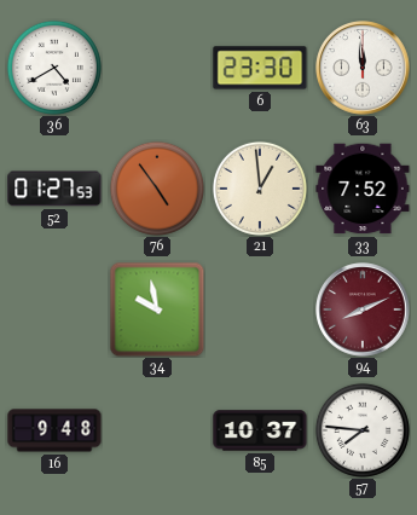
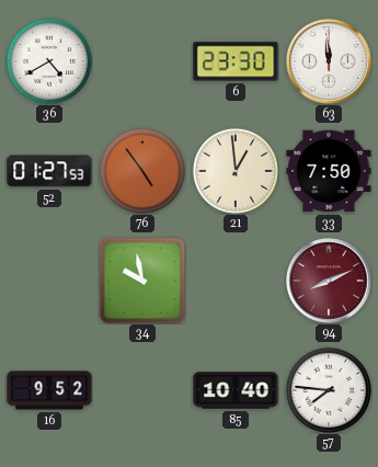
33: 7:52 -> 7:50
16: 9:48 -> 9:52
85: 10:37 -> 10:40
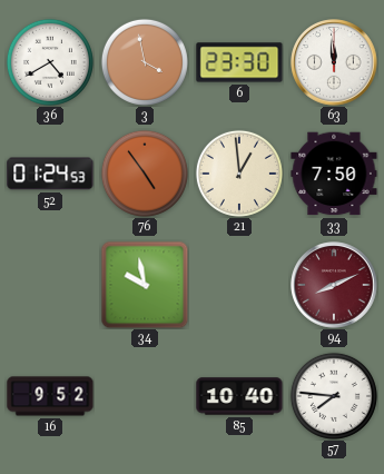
3: none -> 3:58
52: 01:27 -> 01:24
